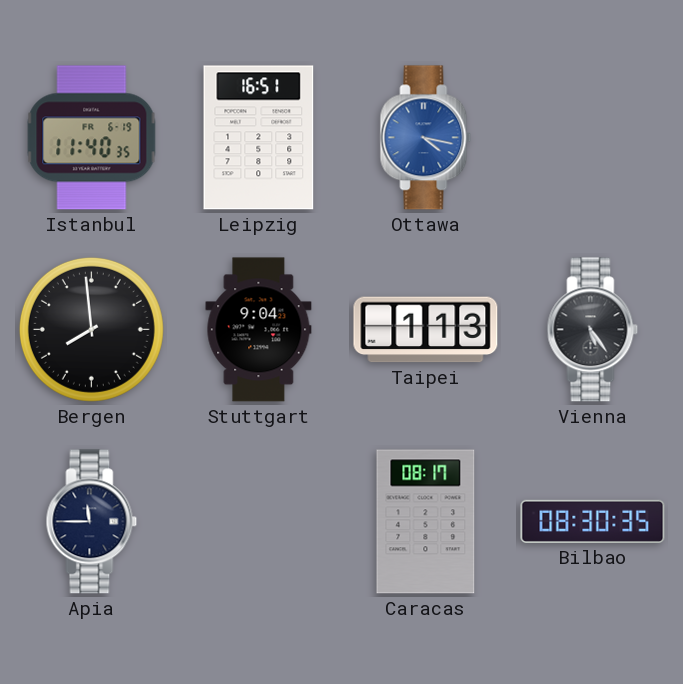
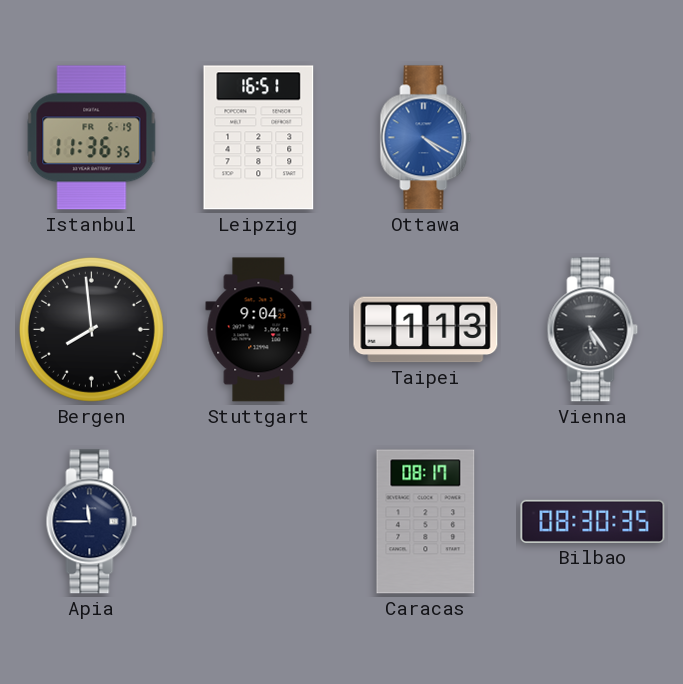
Istanbul: 11:40 -> 11:36
Ottawa: 4:17 -> 4:20
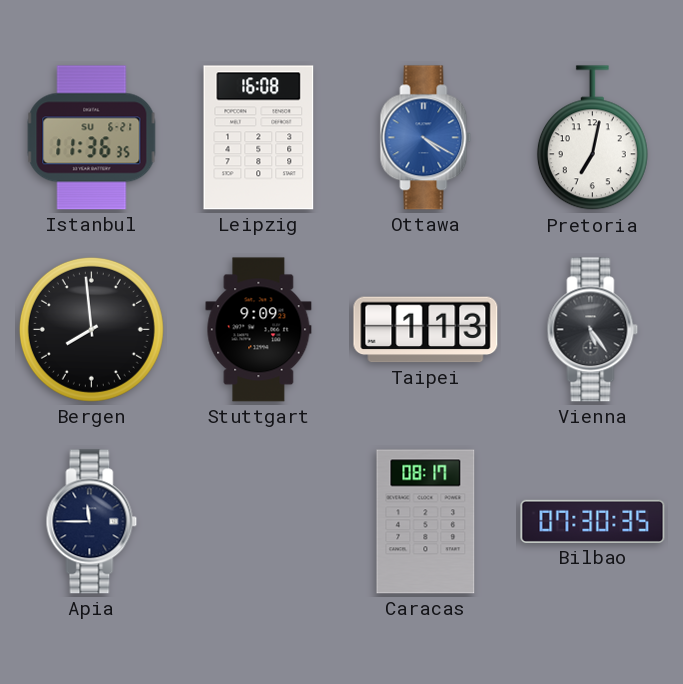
Istanbul date: FR 6-19 -> SU 6-21
Leipzig: 16:51 -> 16:08
Pretoria: none -> 7:02
Stuttgart: 9:04 -> 9:09
Bilbao: 08:30 -> 07:30
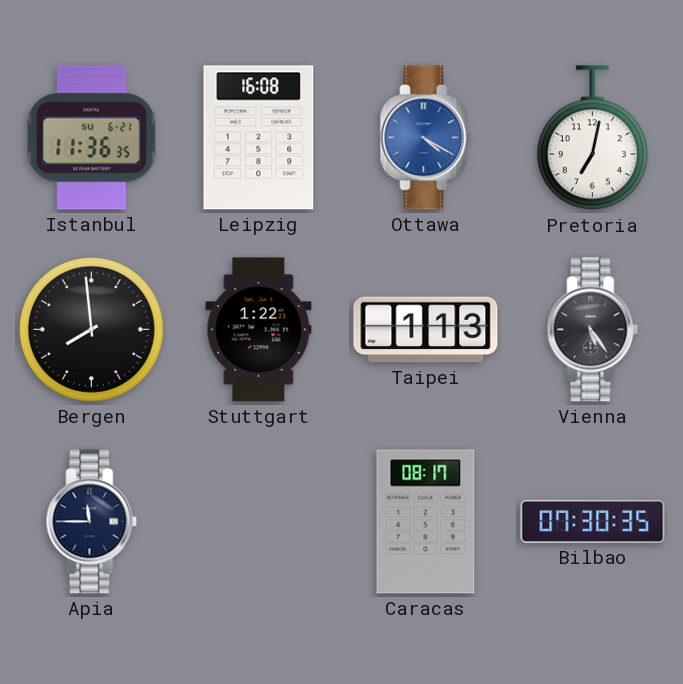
Stuttgart: 9:09 -> 1:22
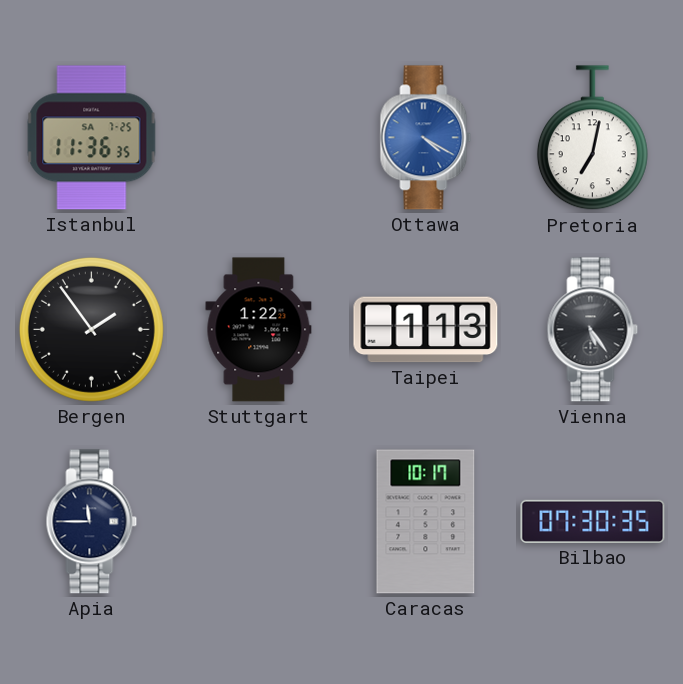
Istanbul date: SU 6-21 -> SA 7-25
Leipzig: 16:08 -> none
Bergen: 7:59 -> 1:54
Caracas: 08:17 -> 10:17
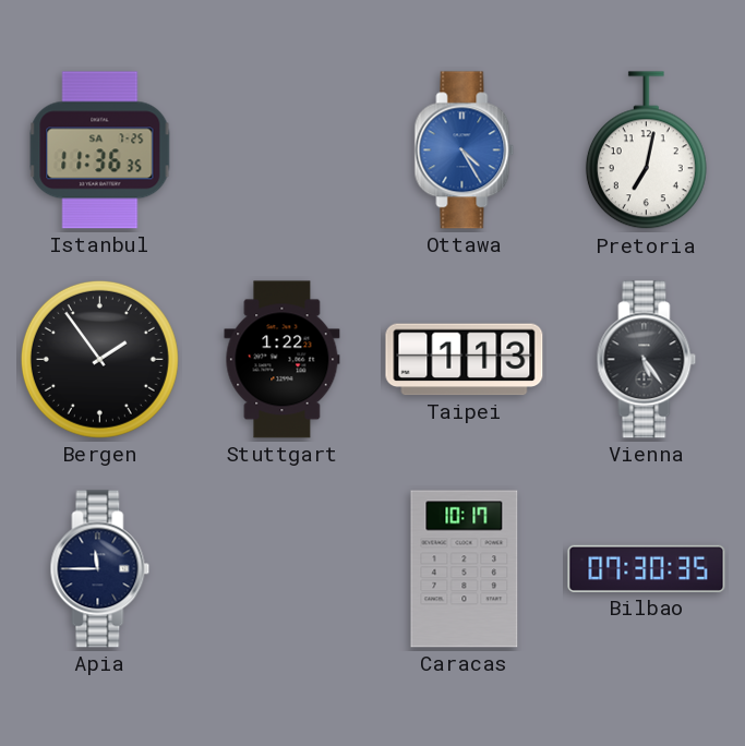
Ottawa: 4:20 -> 4:25
